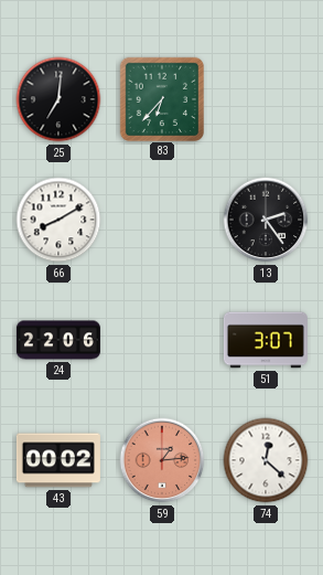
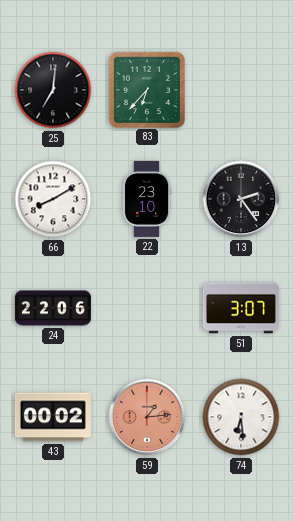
22: none -> 23:10
74: 12:22 -> 6:29
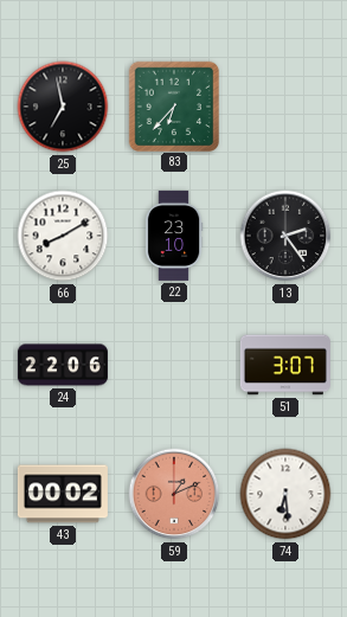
25: 7:01 -> 6:58
59: 1:14 -> 1:11
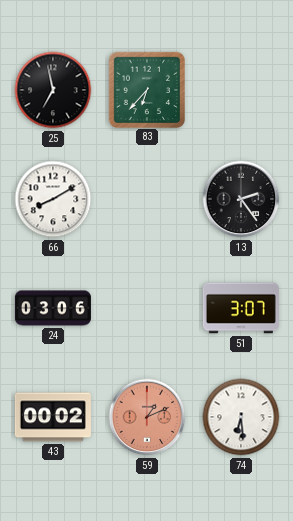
22: 23:10 -> none
24: 22:06 -> 03:06
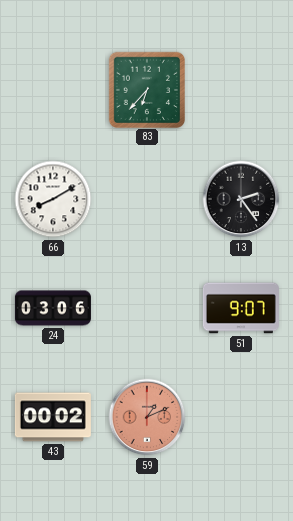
25: 6:58 -> none
51: 3:07 -> 9:07
74: 6:29 -> none
